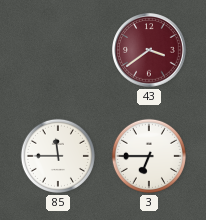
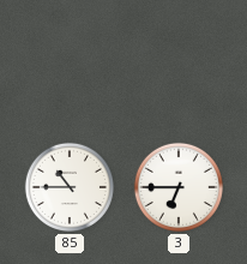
43: 3:39 -> none
85: 11:45 -> 10:45
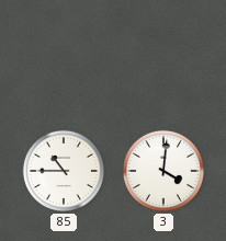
3: 6:45 -> 4:01
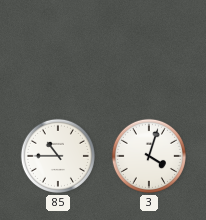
3: 4:01 -> 4:03
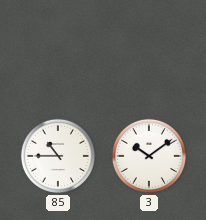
3: 4:03 -> 10:09
